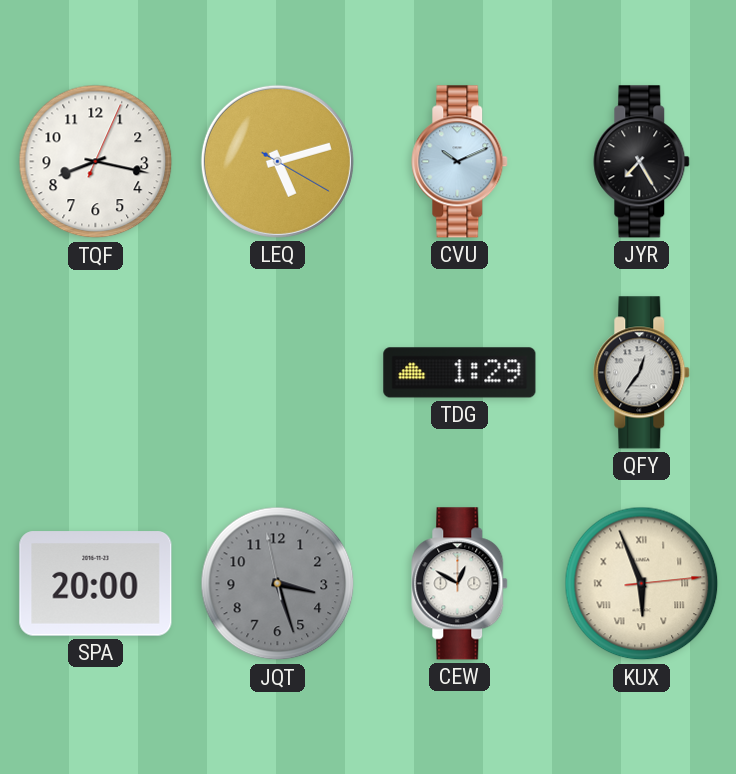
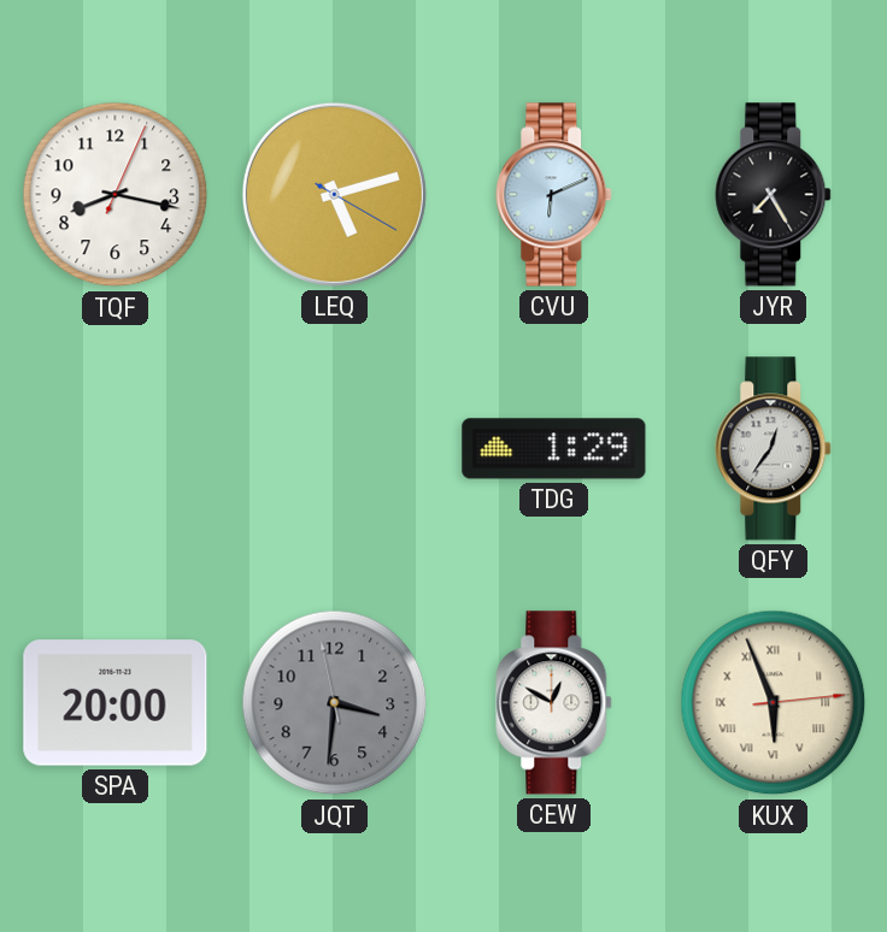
CVU: 10:11 -> 6:11
JQT: 3:26 -> 3:30
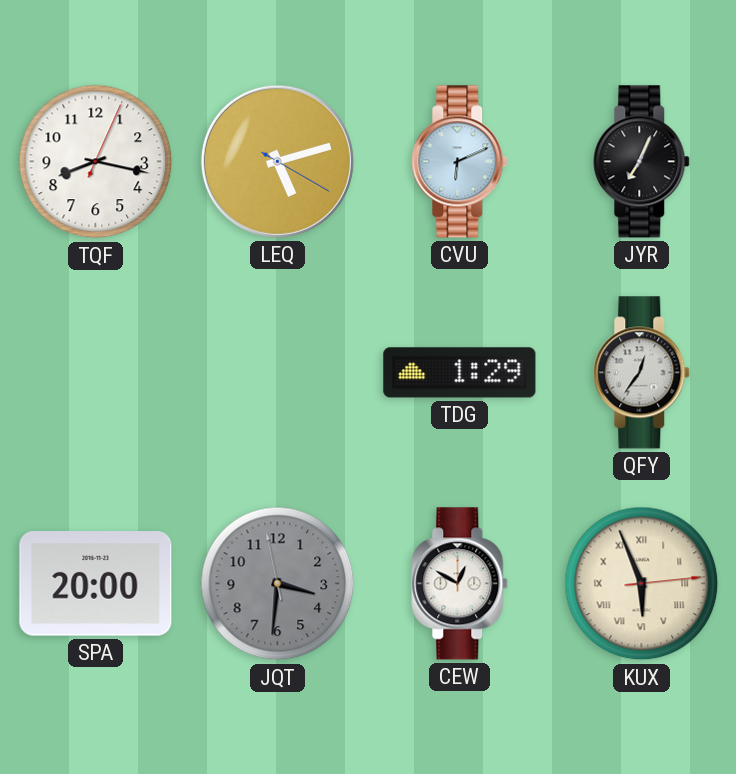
JYR: 7:25 -> 7:04
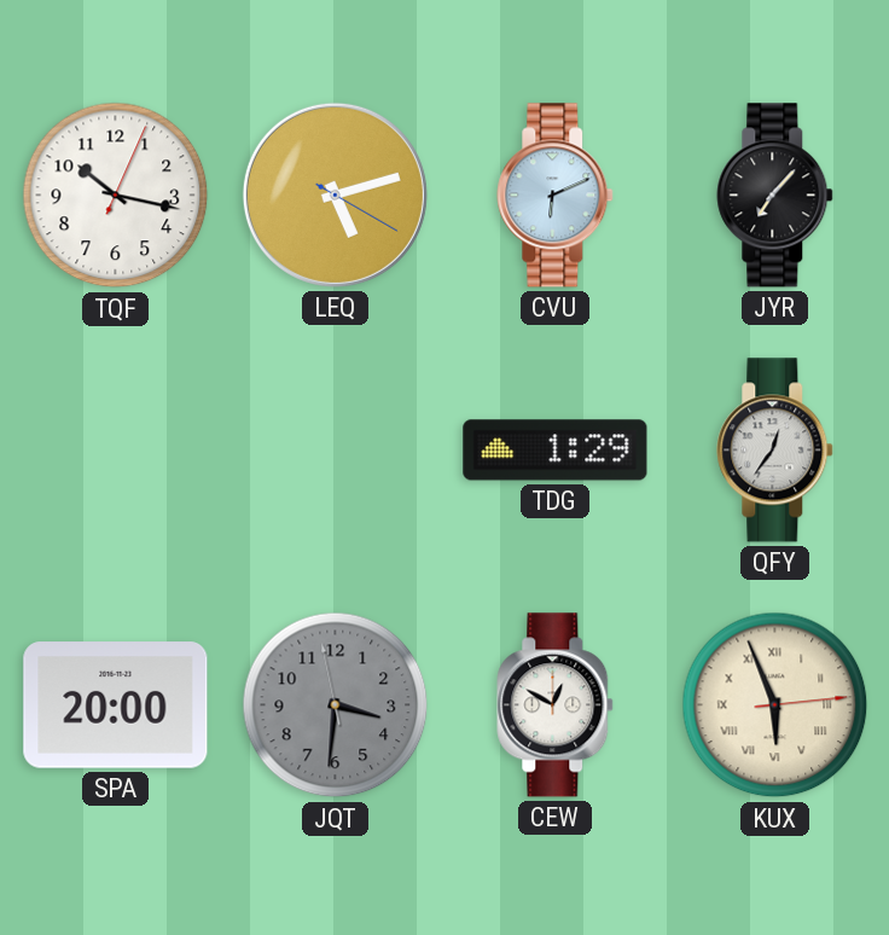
TQF: 8:17 -> 10:17
JYR: 7:04 -> 7:07
